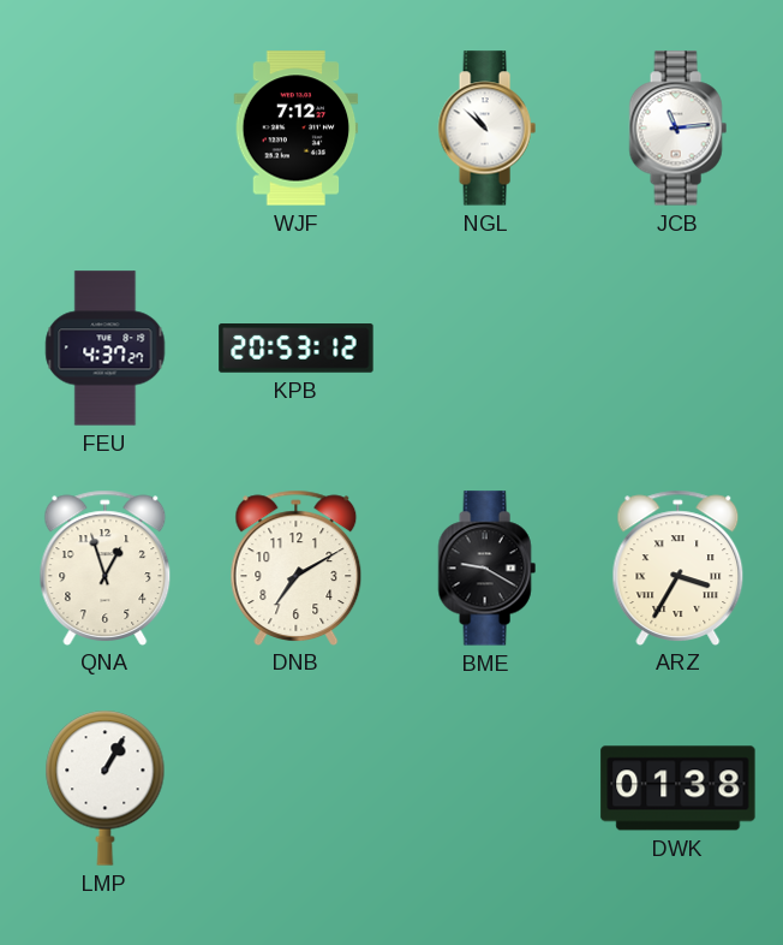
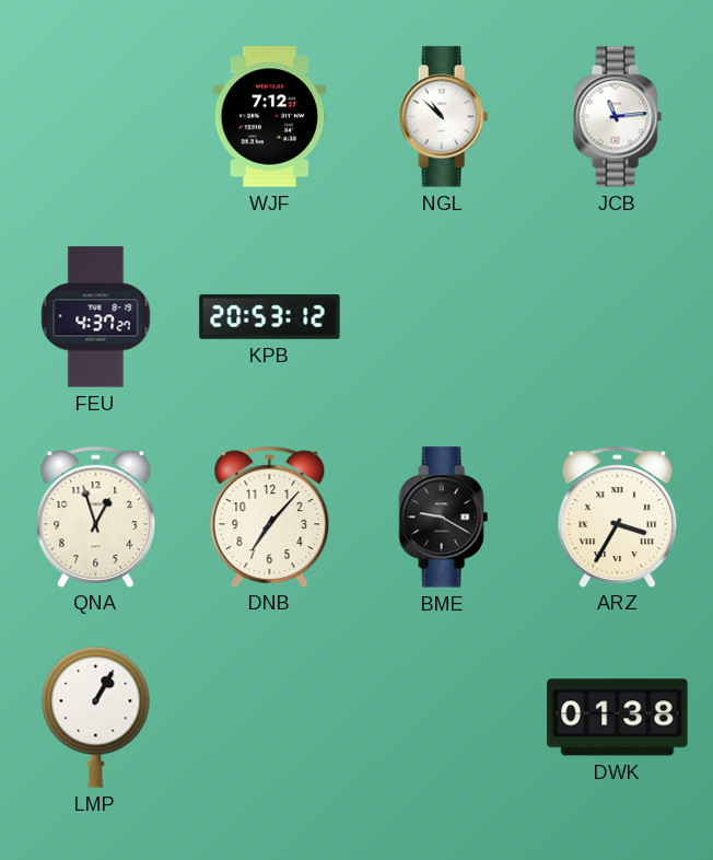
DNB: 7:10 -> 7:07
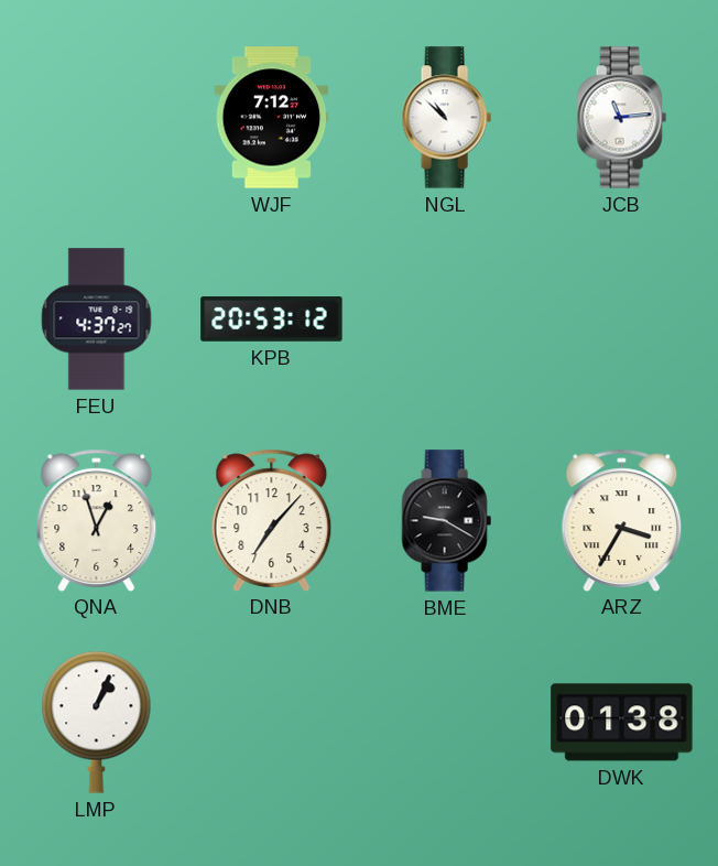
LMP: 1:05 -> 1:04
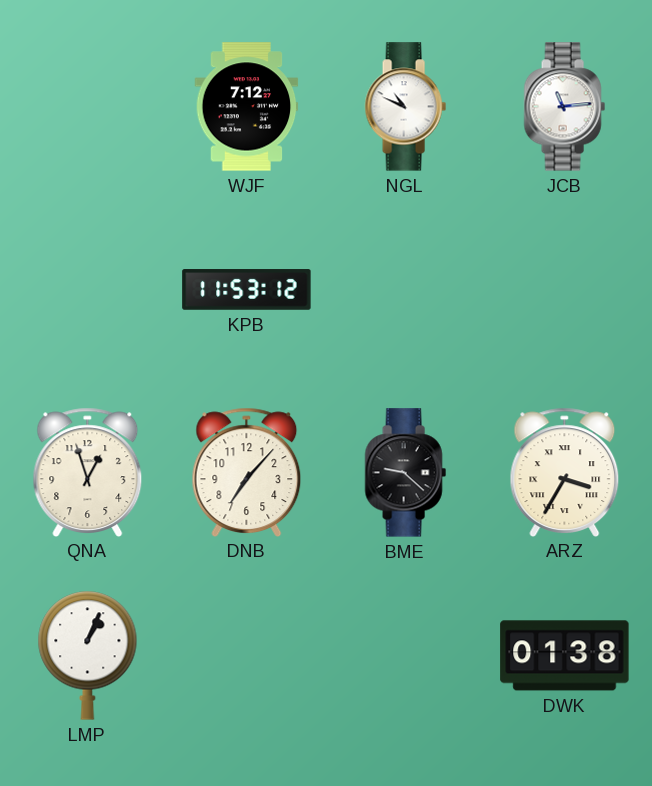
NGL: 10:52 -> 10:49
FEU: 4:37 -> none
KPB: 20:53 -> 11:53
BME: 9:20 -> 9:22
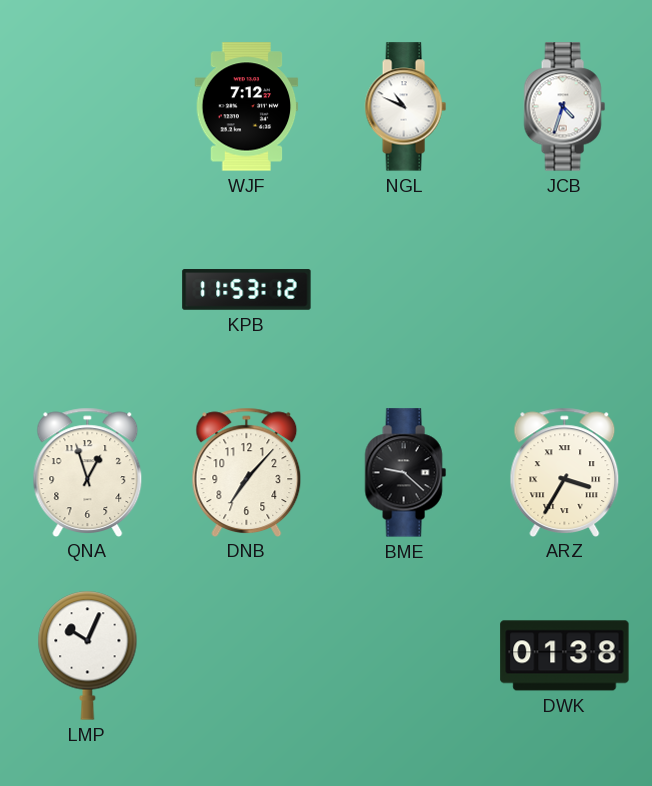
JCB: 11:14 -> 4:33
LMP: 1:04 -> 10:04
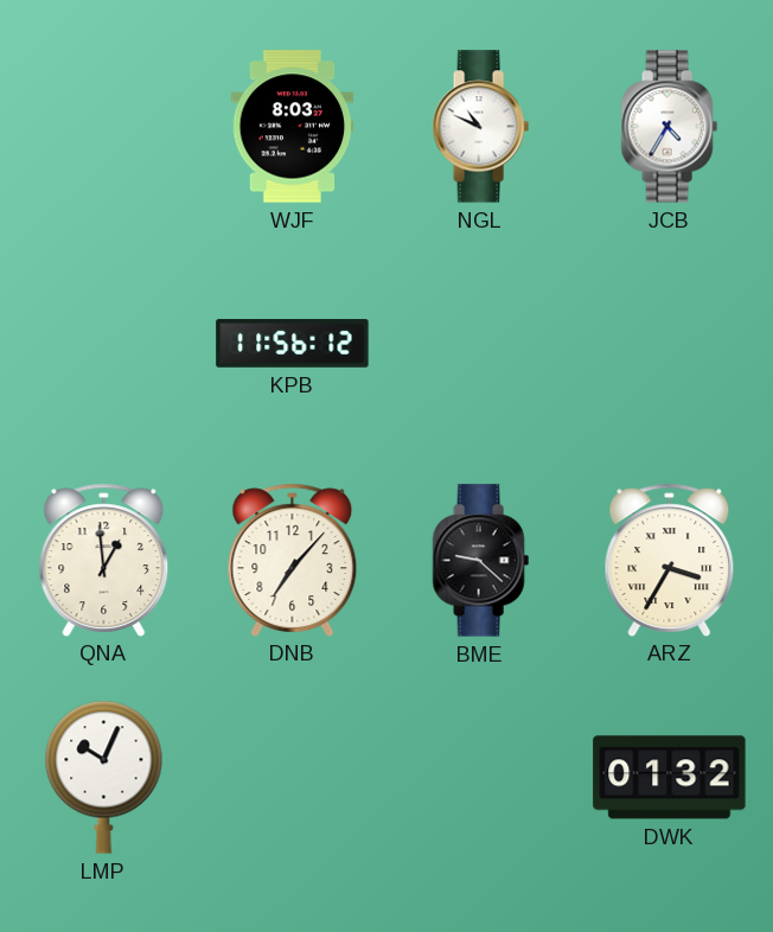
WJF: 7:12 -> 8:03
JCB: 4:33 -> 4:35
KPB: 11:53 -> 11:56
QNA: 12:57 -> 12:59
DWK: 01:38 -> 01:32
